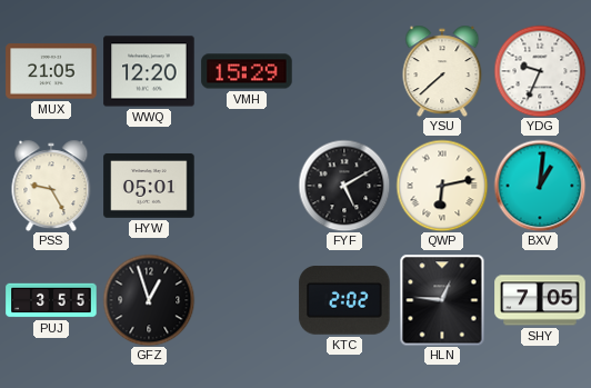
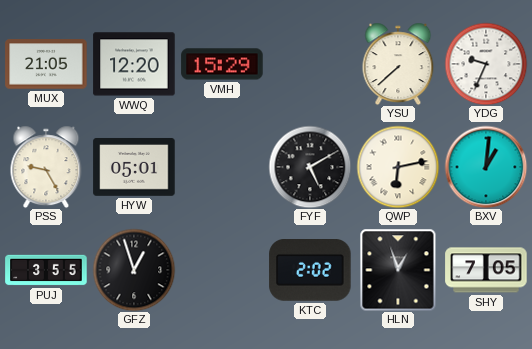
HLN: 12:46 -> 12:57
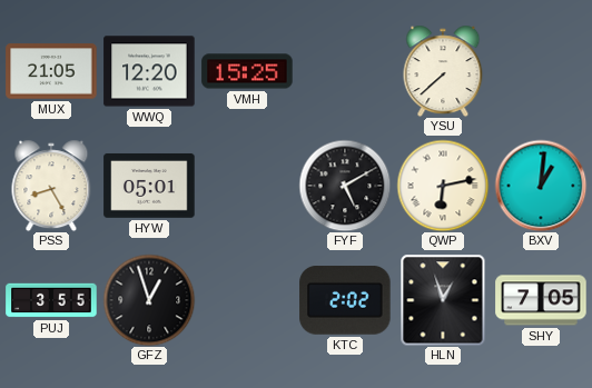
VMH: 15:29 -> 15:25
YDG: 9:34 -> none
PSS: 9:25 -> 8:25
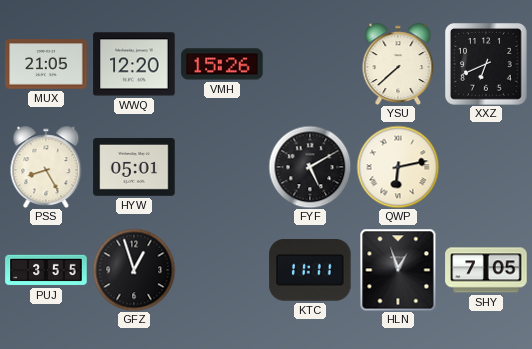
VMH: 15:25 -> 15:26
XXZ: none -> 6:41
BXV: 1:01 -> none
KTC: 2:02 -> 11:11
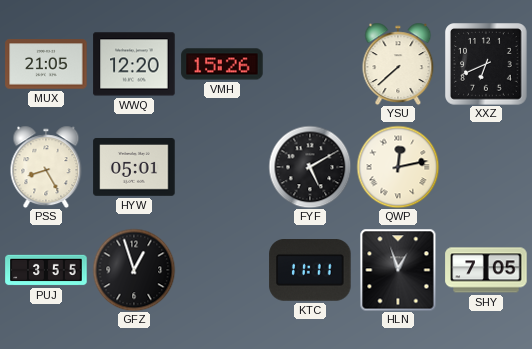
QWP: 6:13 -> 12:13
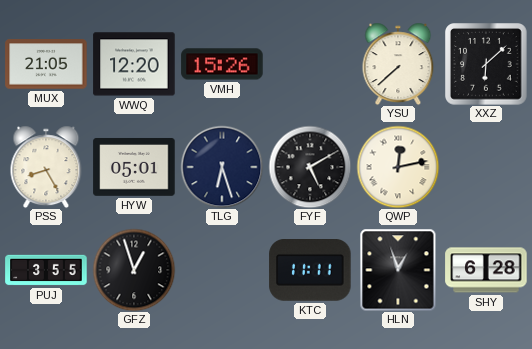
XXZ: 6:41 -> 6:08
TLG: none -> 6:27
SHY: 7:05 -> 6:28
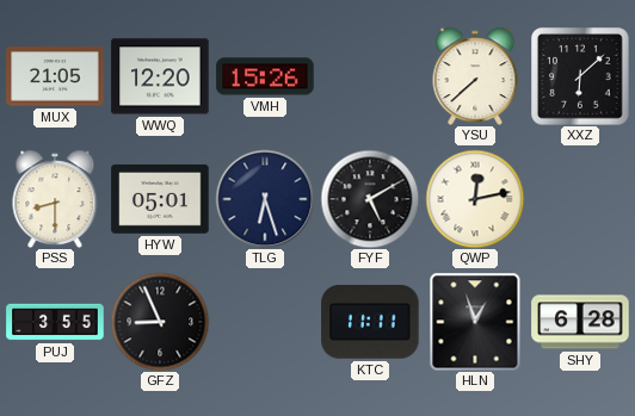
PSS: 8:25 -> 8:30
GFZ: 12:57 -> 8:56
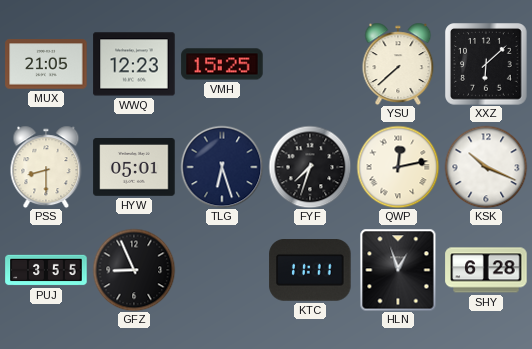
WWQ: 12:20 -> 12:23
VMH: 15:26 -> 15:25
FYF: 5:10 -> 7:33
KSK: none -> 10:19
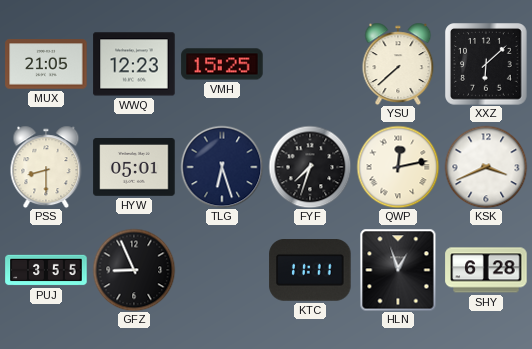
KSK: 10:19 -> 3:41
